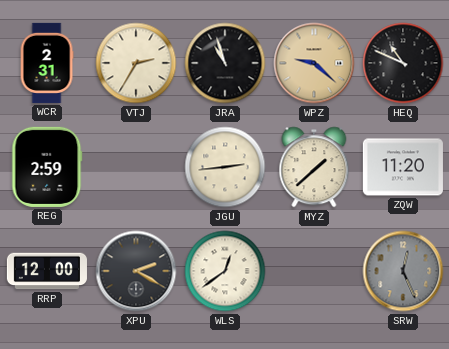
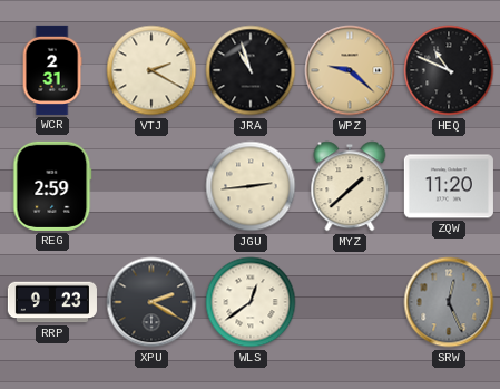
VTJ: 2:35 -> 2:20
RRP: 12:00 -> 9:23
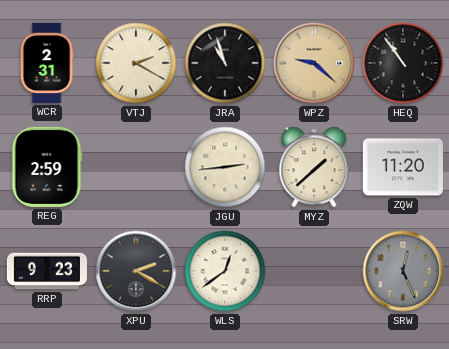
HEQ: 10:49 -> 10:54
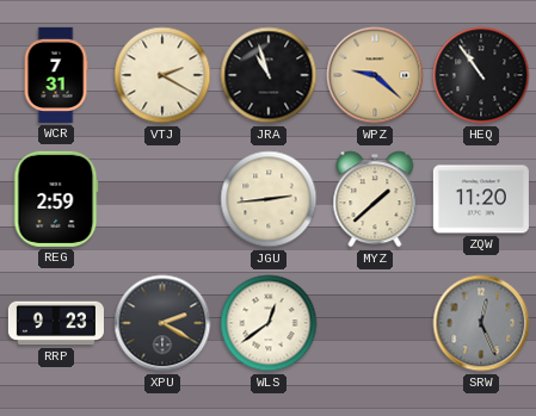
WCR: 2:31 -> 7:31
